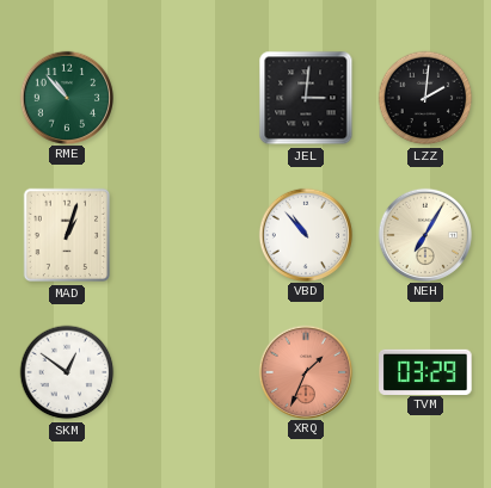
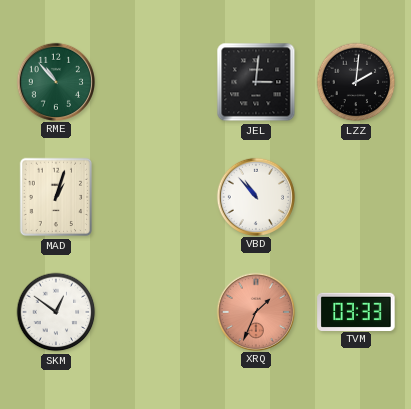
NEH: 7:05 -> none
TVM: 03:29 -> 03:33
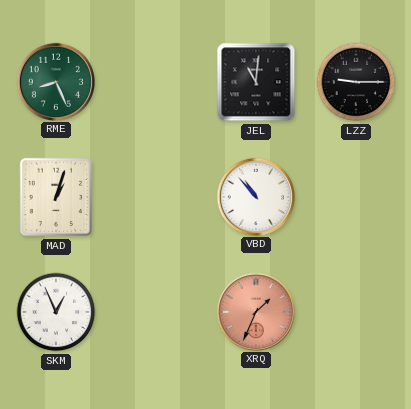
RME: 10:53 -> 8:26
JEL: 3:01 -> 11:01
LZZ: 2:01 -> 9:15
SKM: 12:51 -> 12:56
TVM: 03:33 -> none
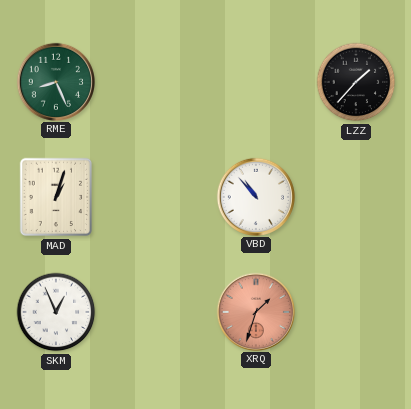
JEL: 11:01 -> none
LZZ: 9:15 -> 1:37
XRQ: 1:34 -> 1:33
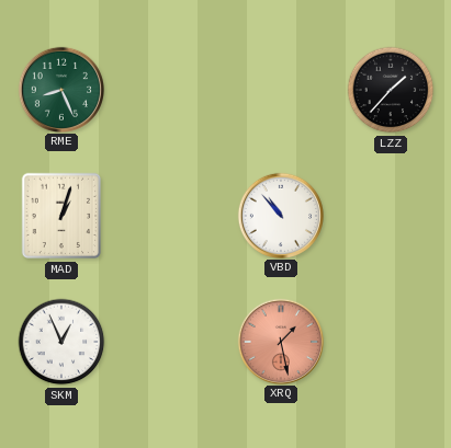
XRQ: 1:33 -> 1:28
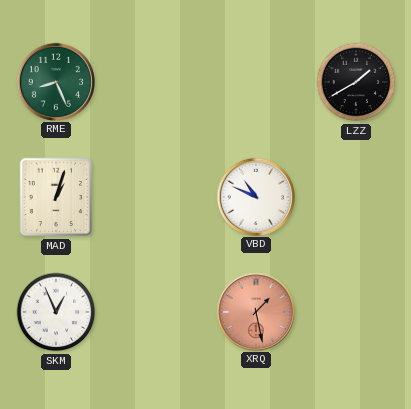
LZZ: 1:37 -> 1:40
VBD: 10:53 -> 10:49
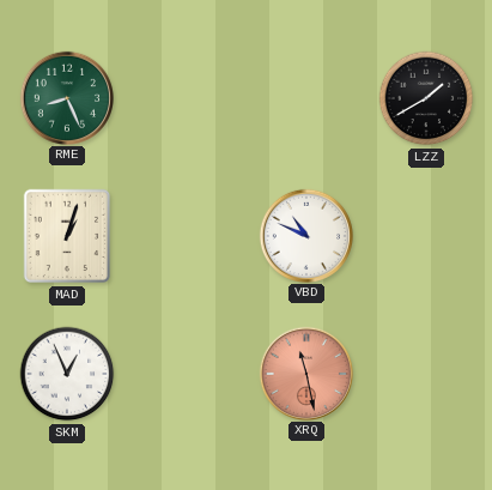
XRQ: 1:28 -> 11:28
